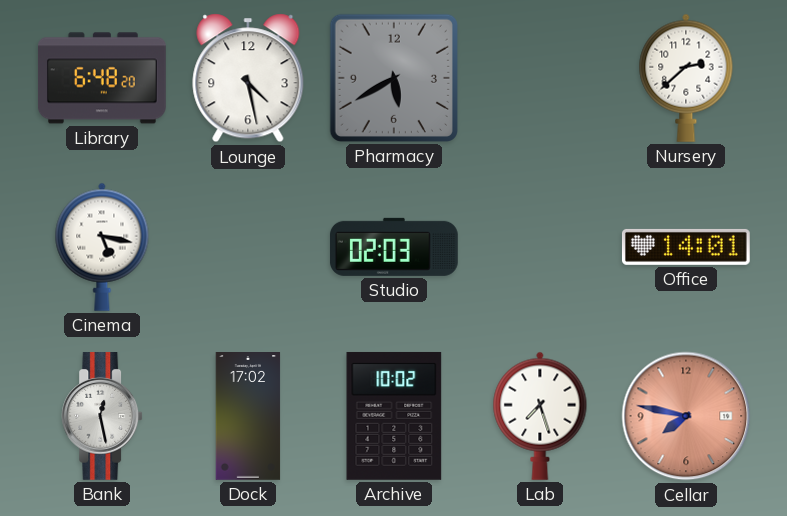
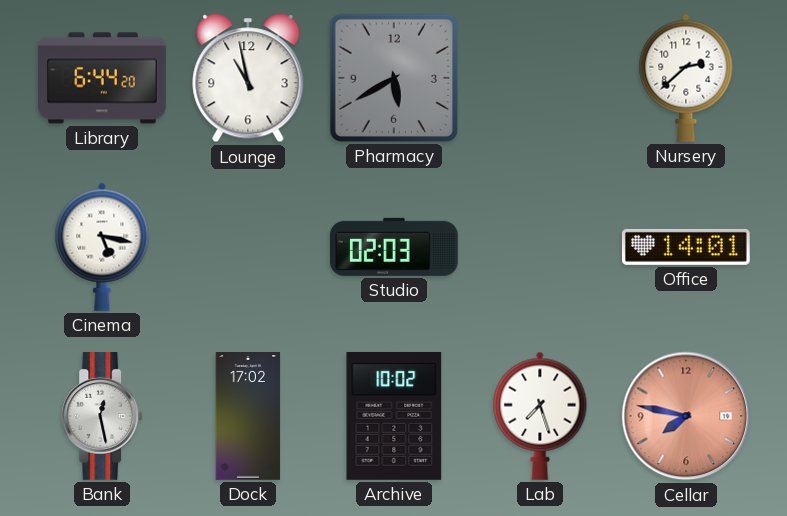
Library: 6:48 -> 6:44
Lounge: 4:28 -> 10:58
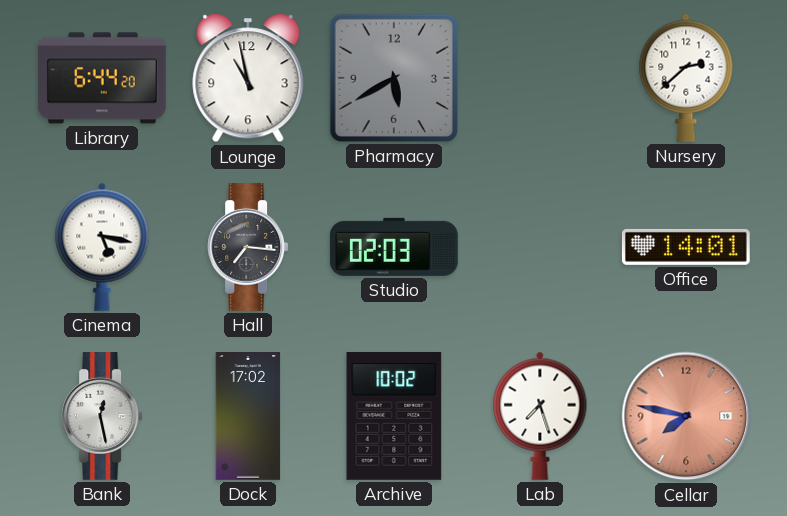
Hall: none -> 7:16
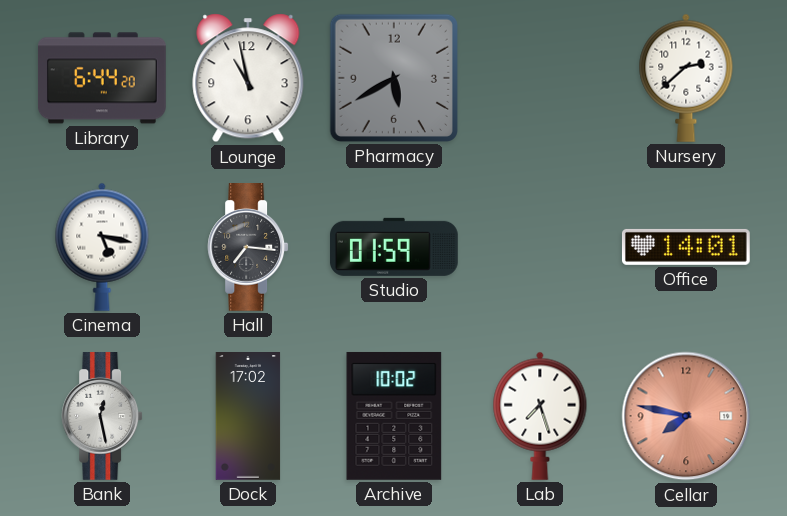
Studio: 02:03 -> 01:59
